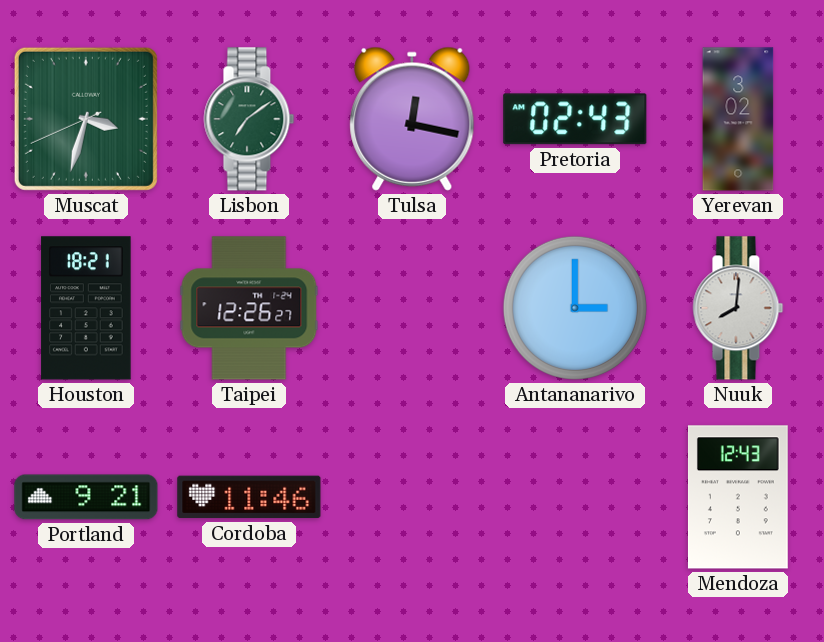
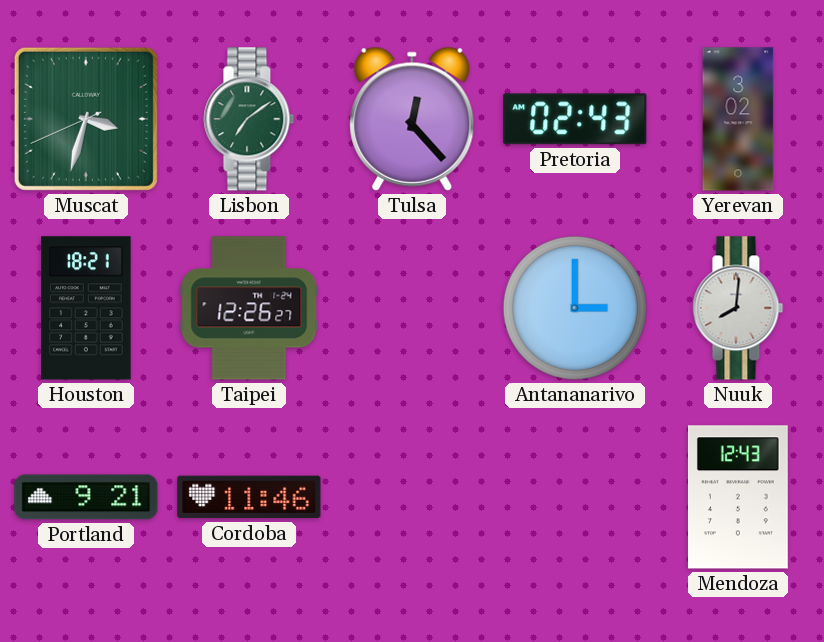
Tulsa: 12:17 -> 12:23
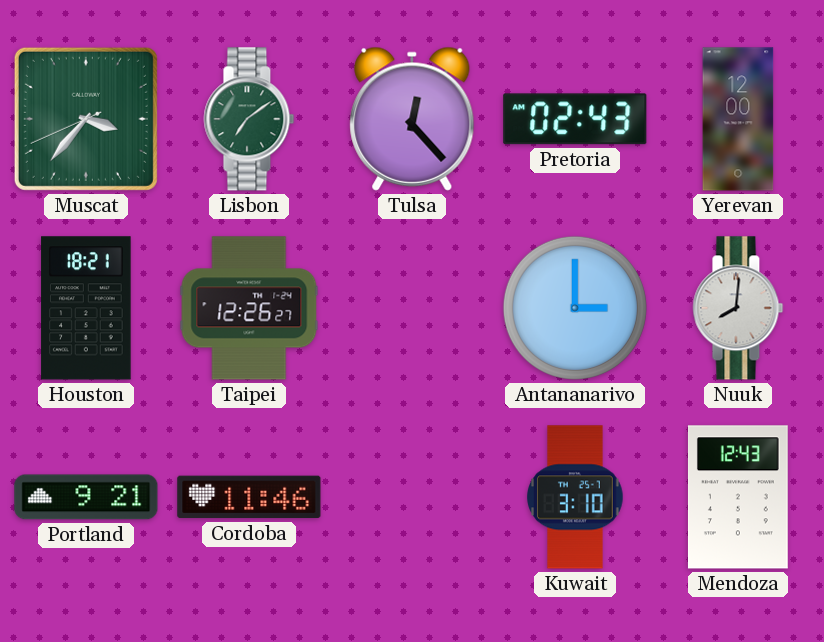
Muscat: 3:32 -> 3:36
Yerevan: 3:02 -> 12:00
Kuwait: none -> 3:10
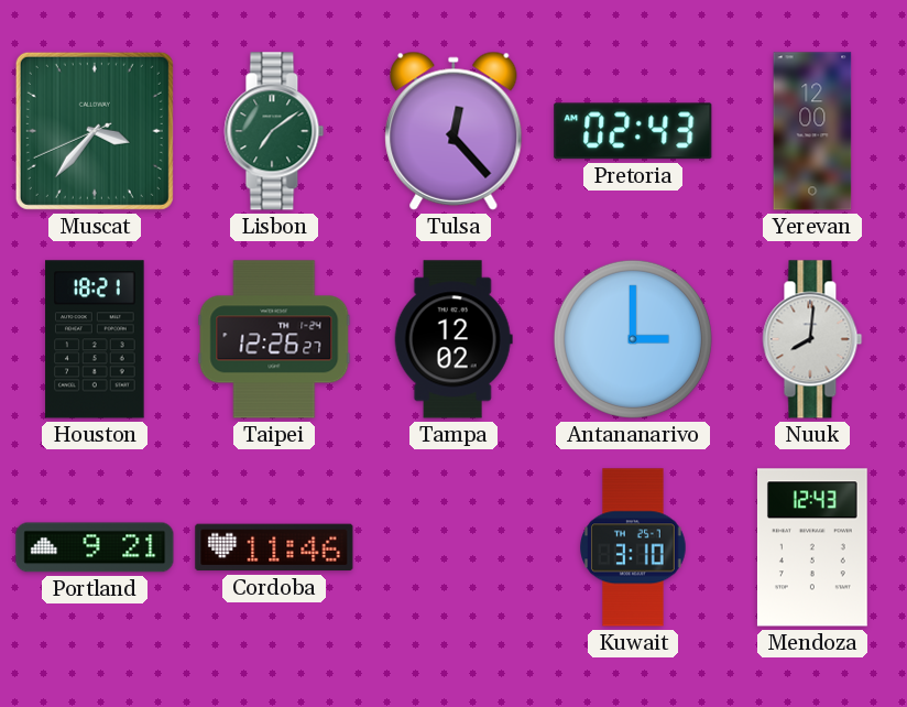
Tampa: none -> 12:02
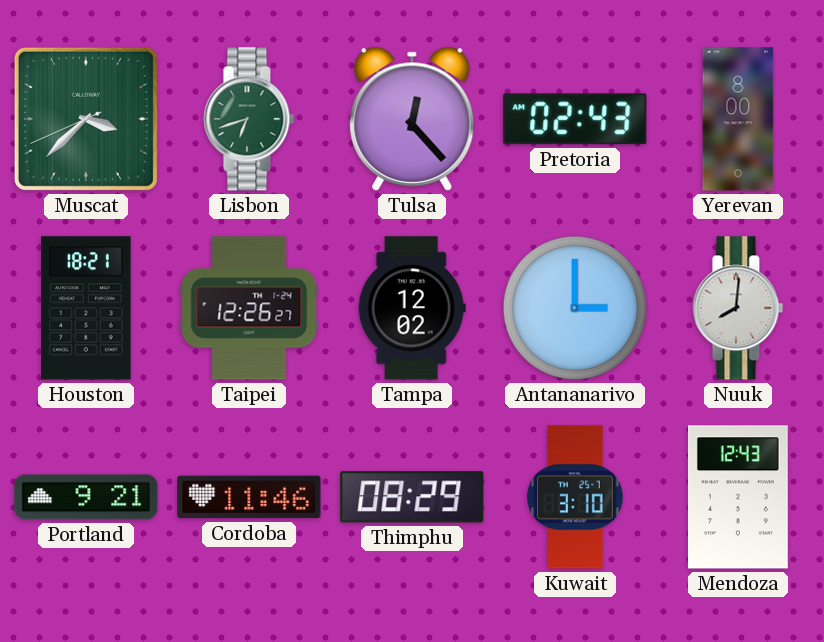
Muscat: 3:36 -> 3:37
Lisbon: 7:09 -> 6:42
Yerevan: 12:00 -> 8:00
Thimphu: none -> 08:29
